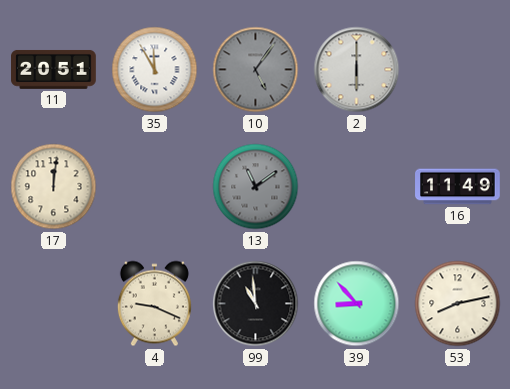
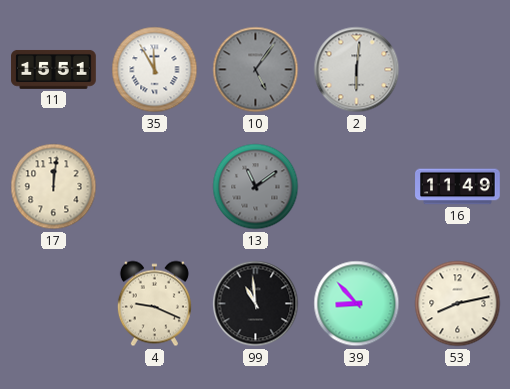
11: 20:51 -> 15:51
2: 6:00 -> 6:01
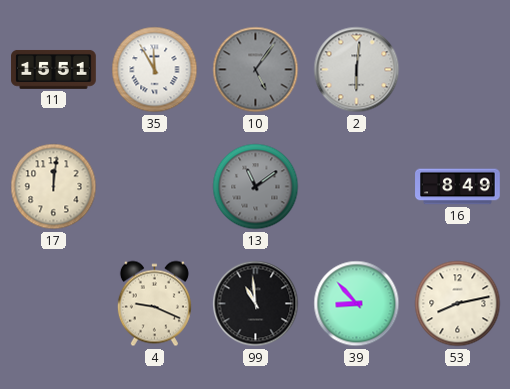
16: 11:49 -> 8:49
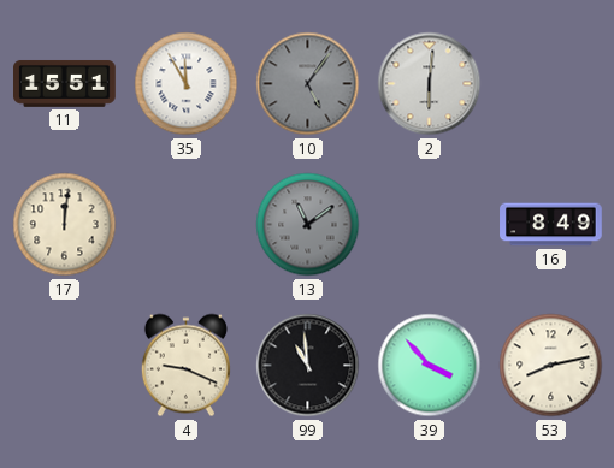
39: 8:53 -> 3:53
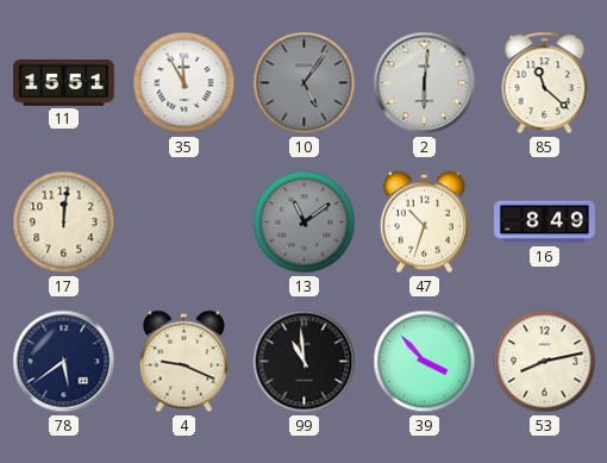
85: none -> 11:22
47: none -> 10:33
78: none -> 5:39
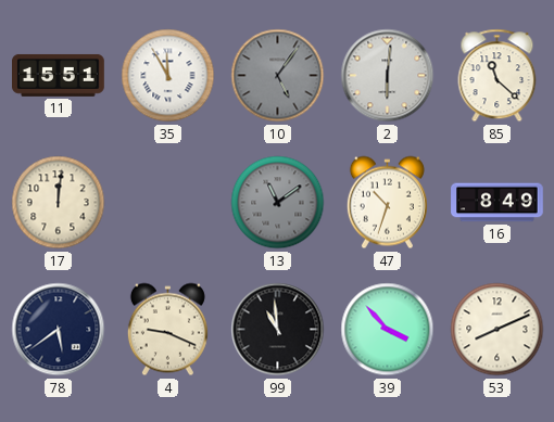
53: 8:13 -> 8:11
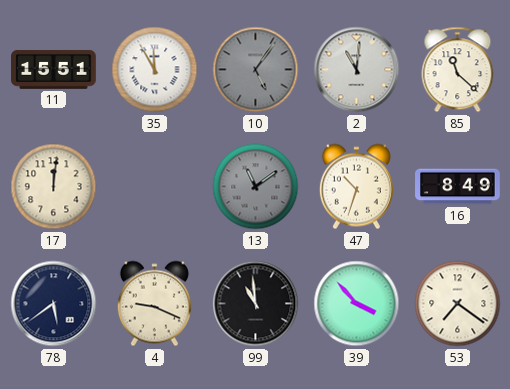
2: 6:01 -> 11:01
53: 8:11 -> 7:21
